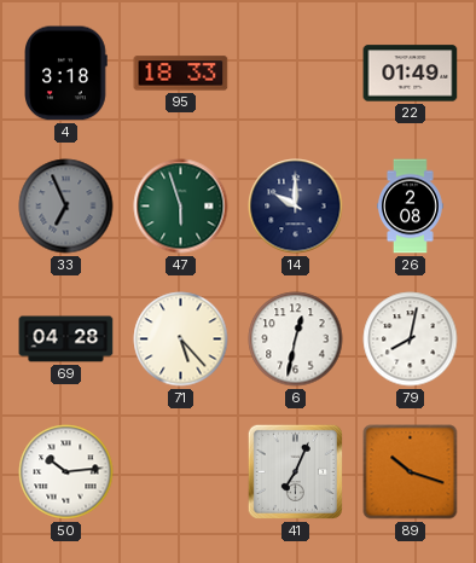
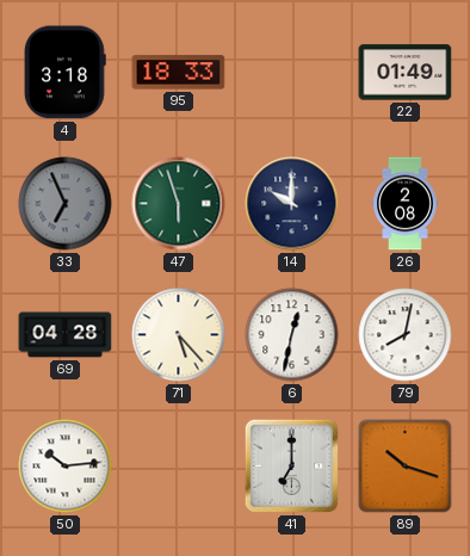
41: 7:04 -> 7:00
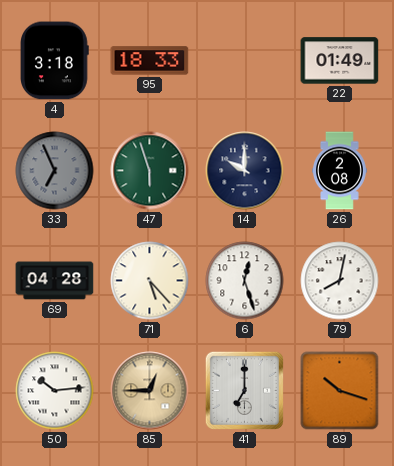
6: 12:32 -> 12:27
85: none -> 12:45
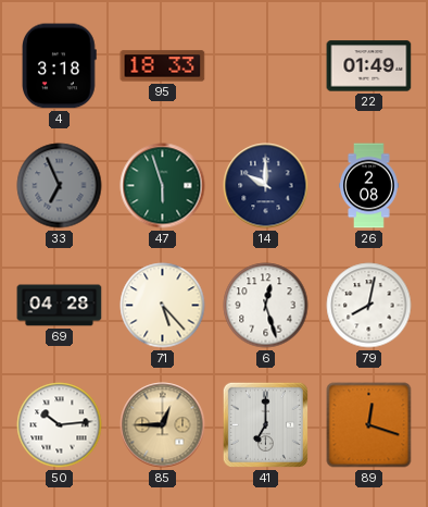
89: 10:18 -> 12:18
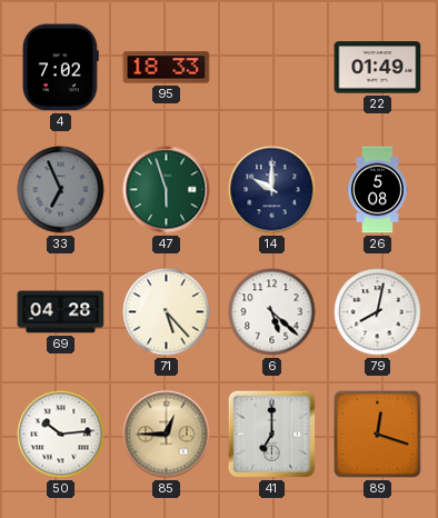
4: 3:18 -> 7:02
26: 2:08 -> 5:08
6: 12:27 -> 5:22
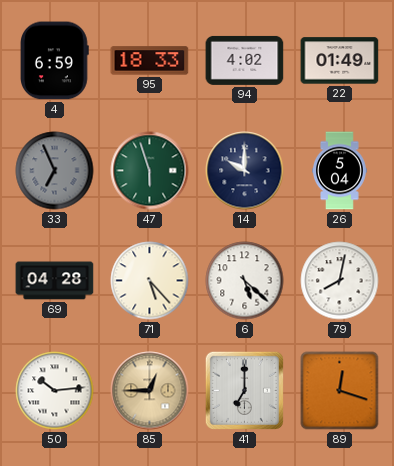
4: 7:02 -> 6:59
94: none -> 4:02
26: 5:08 -> 5:04
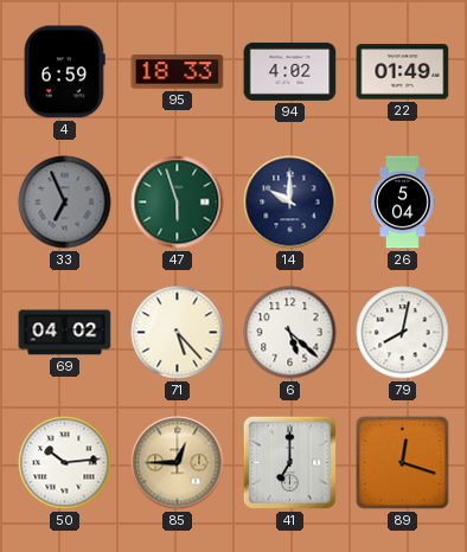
69: 04:28 -> 04:02
